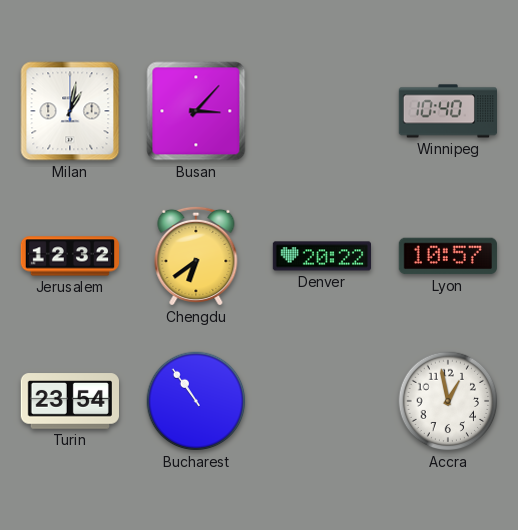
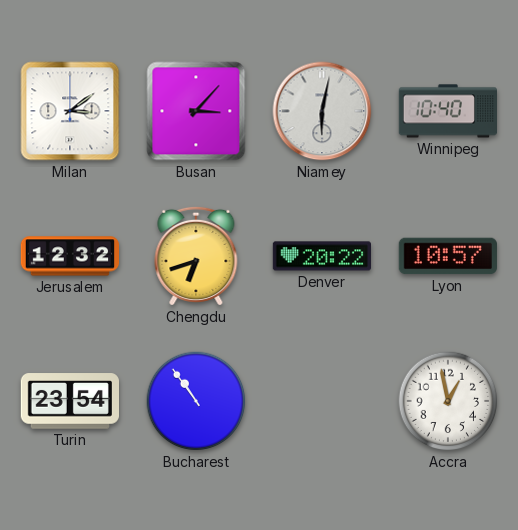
Milan: 1:02 -> 3:09
Niamey: none -> 6:02
Chengdu: 6:39 -> 6:42
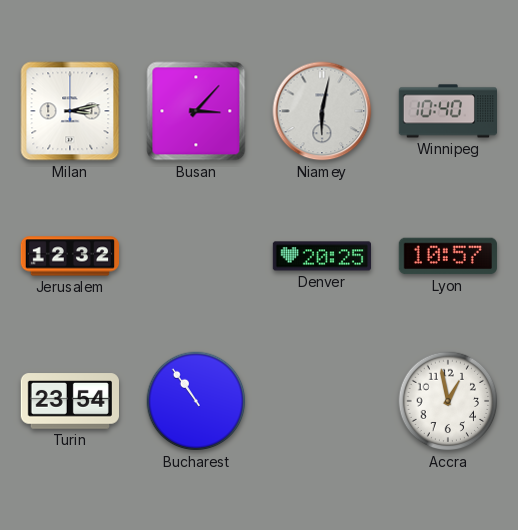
Milan: 3:09 -> 3:13
Chengdu: 6:42 -> none
Denver: 20:22 -> 20:25
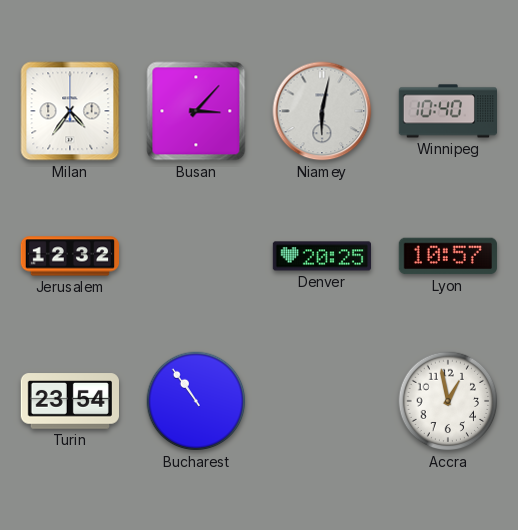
Milan: 3:13 -> 4:36
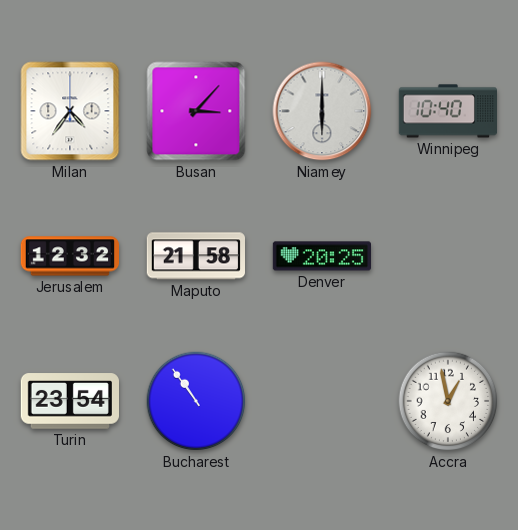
Niamey: 6:02 -> 6:00
Maputo: none -> 21:58
Lyon: 10:57 -> none
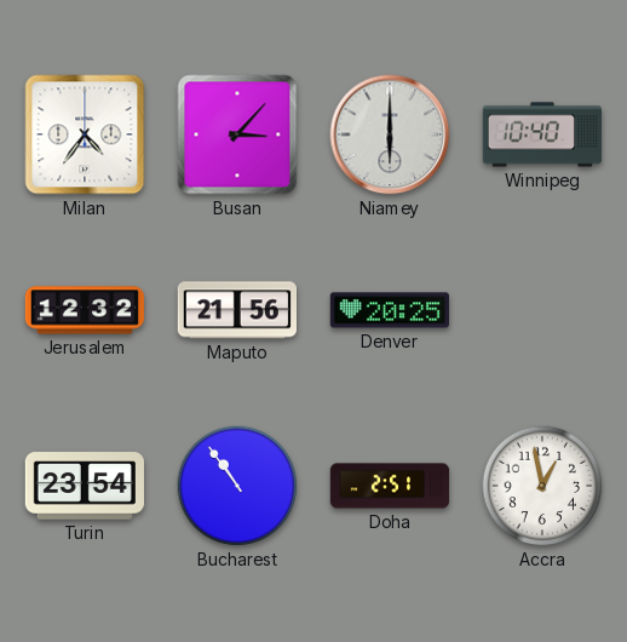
Maputo: 21:58 -> 21:56
Doha: none -> 2:51
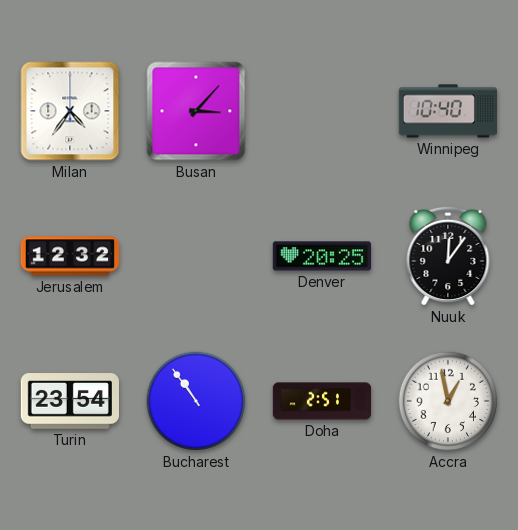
Niamey: 6:00 -> none
Maputo: 21:56 -> none
Nuuk: none -> 12:06
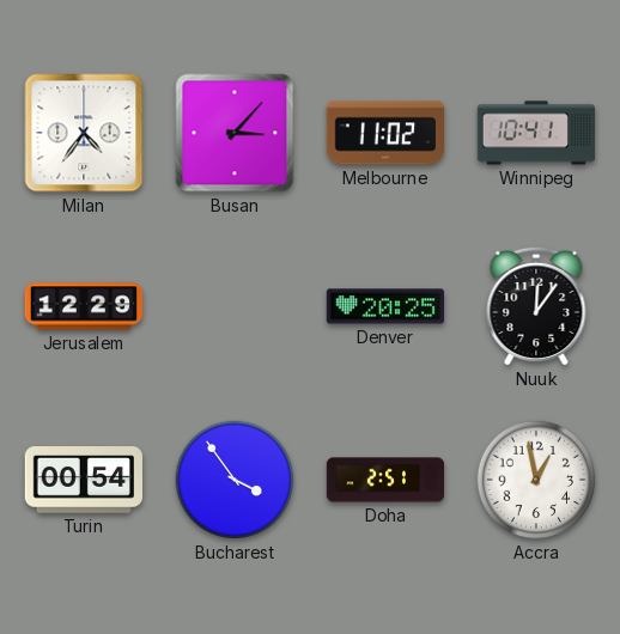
Melbourne: none -> 11:02
Winnipeg: 10:40 -> 10:41
Jerusalem: 12:32 -> 12:29
Turin: 23:54 -> 00:54
Bucharest: 10:54 -> 3:54
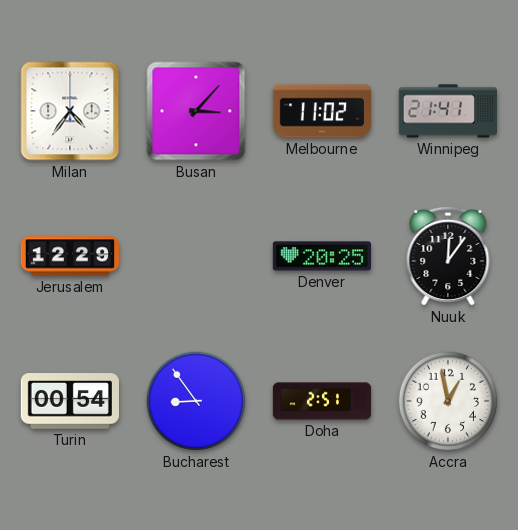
Winnipeg: 10:41 -> 21:41
Bucharest: 3:54 -> 8:54
